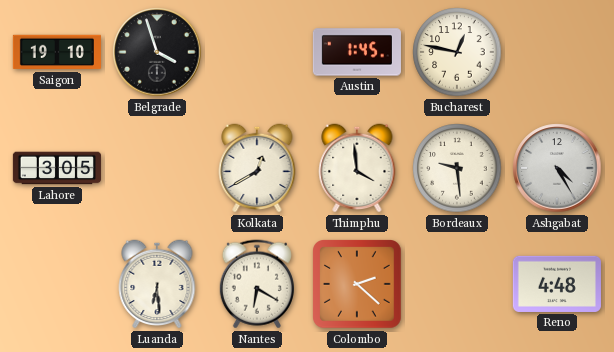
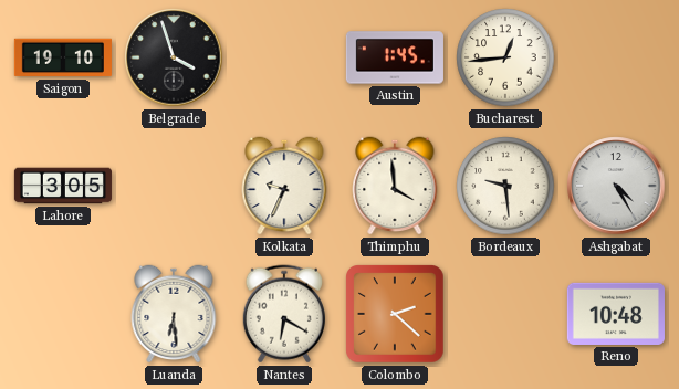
Bucharest: 12:47 -> 12:44
Kolkata: 12:40 -> 9:34
Reno: 4:48 -> 10:48
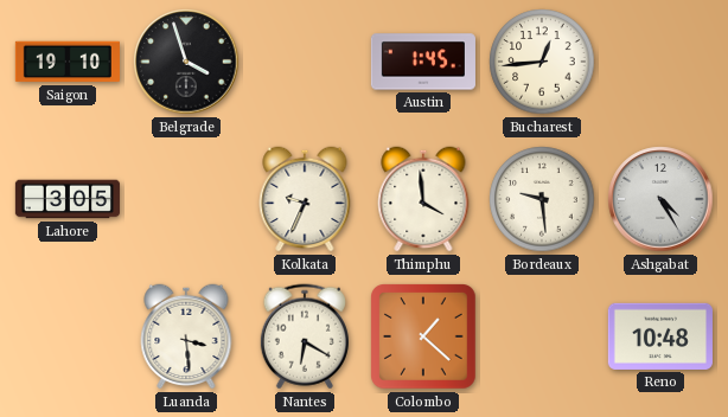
Luanda: 6:29 -> 3:29
Colombo: 2:22 -> 1:22
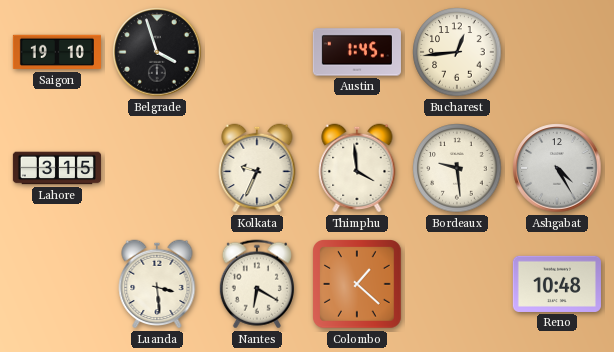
Lahore: 3:05 -> 3:15
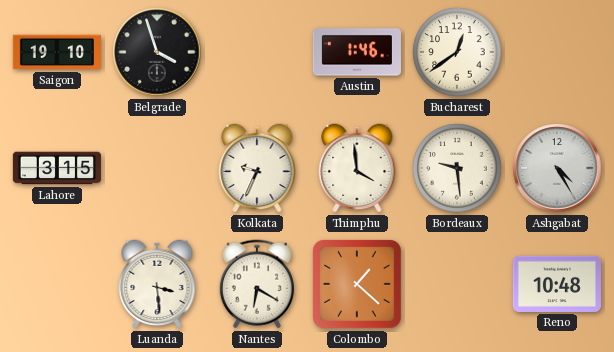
Austin: 1:45 -> 1:46
Bucharest: 12:44 -> 12:39
